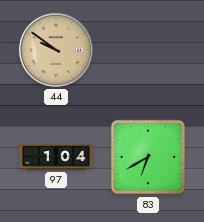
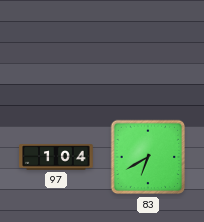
44: 9:51 -> none
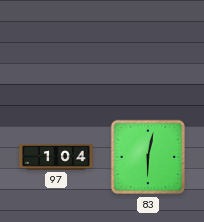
83: 6:40 -> 6:02
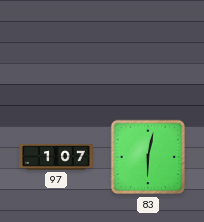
97: 1:04 -> 1:07
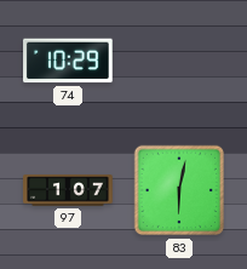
74: none -> 10:29
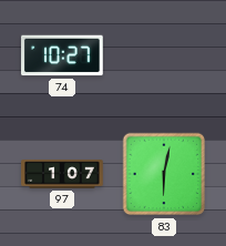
74: 10:29 -> 10:27
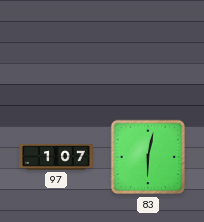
74: 10:27 -> none
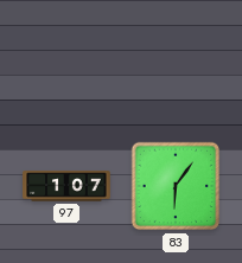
83: 6:02 -> 6:06
